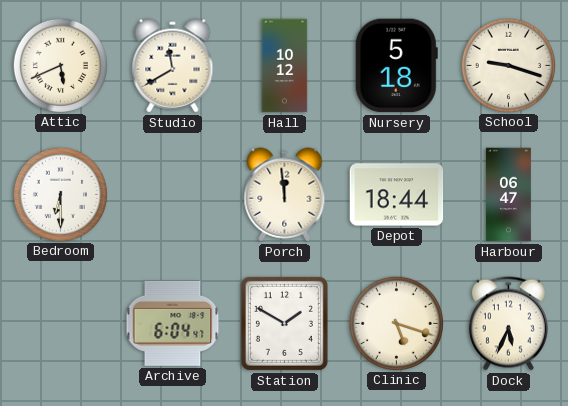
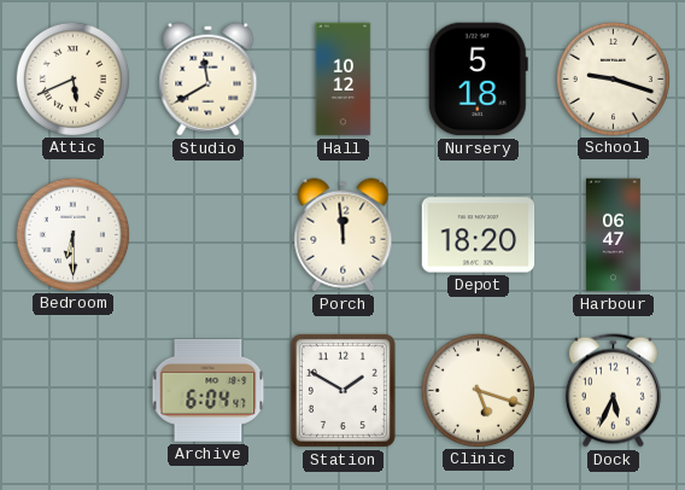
Depot: 18:44 -> 18:20
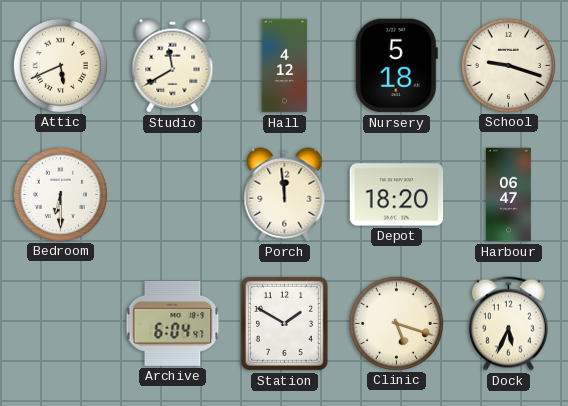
Hall: 10:12 -> 4:12
